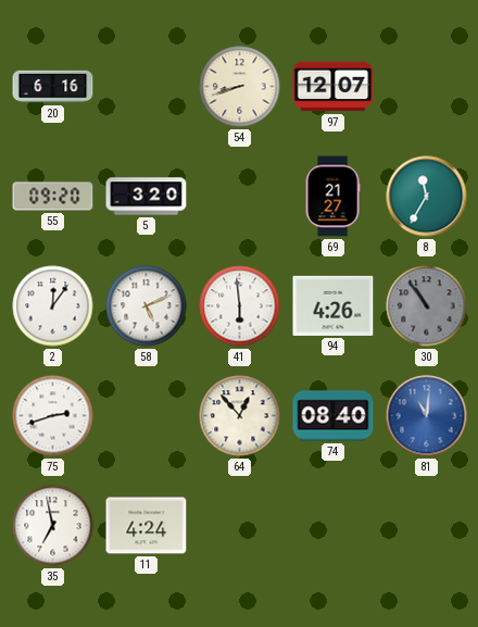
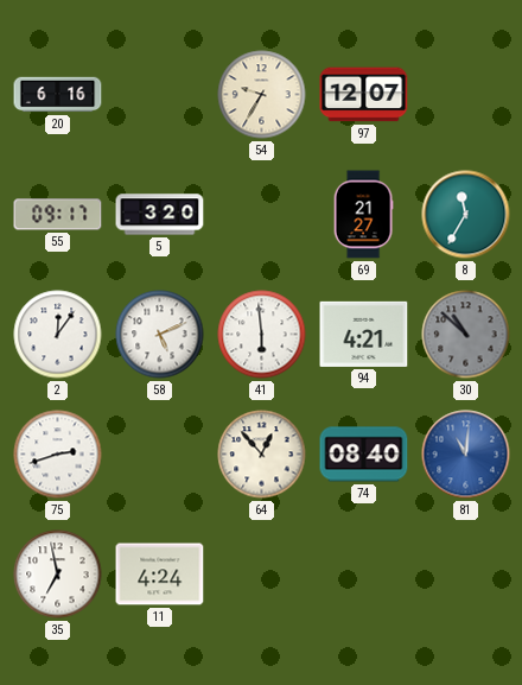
54: 8:42 -> 9:35
55: 09:20 -> 09:17
94: 4:26 -> 4:21
30: 10:54 -> 10:52
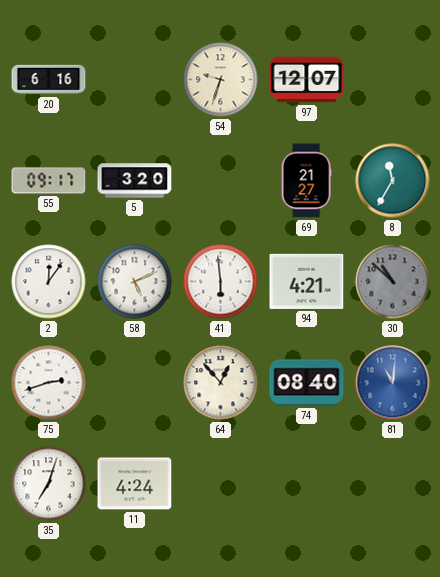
54: 9:35 -> 9:33
35: 6:58 -> 7:03
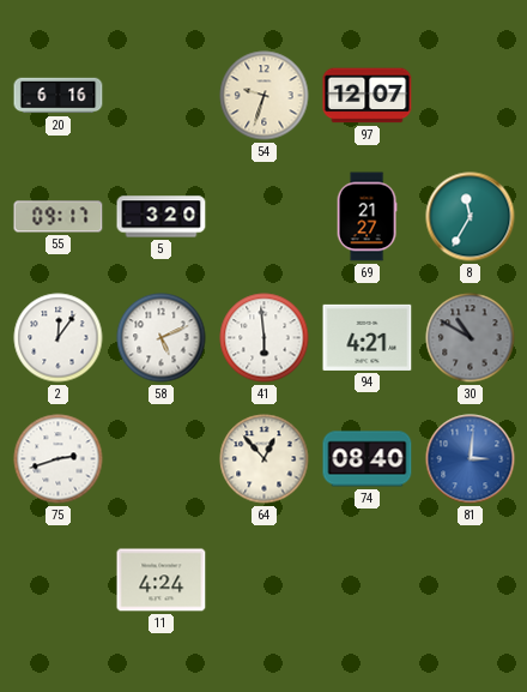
30: 10:52 -> 10:50
81: 11:01 -> 3:01
35: 7:03 -> none
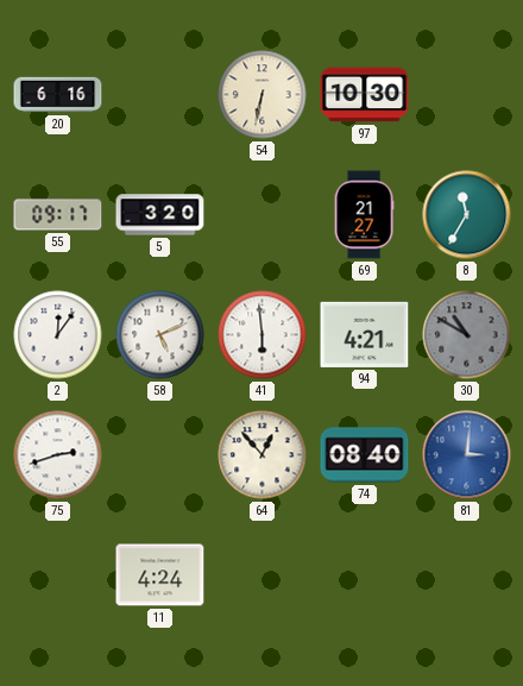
54: 9:33 -> 6:32
97: 12:07 -> 10:30
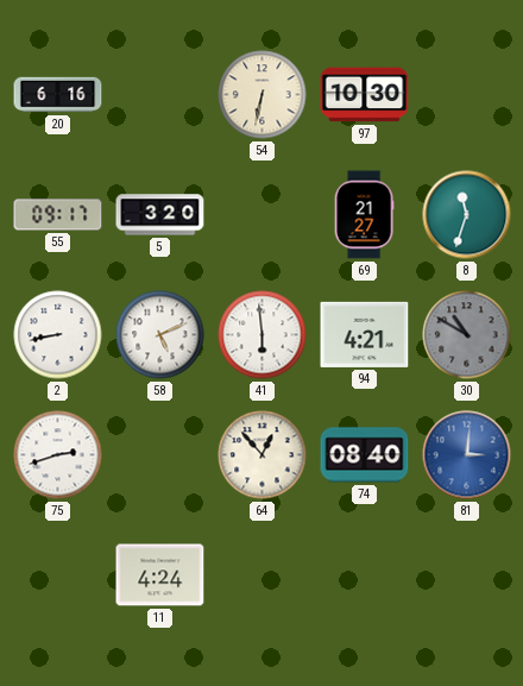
8: 11:35 -> 11:33
2: 12:06 -> 8:43
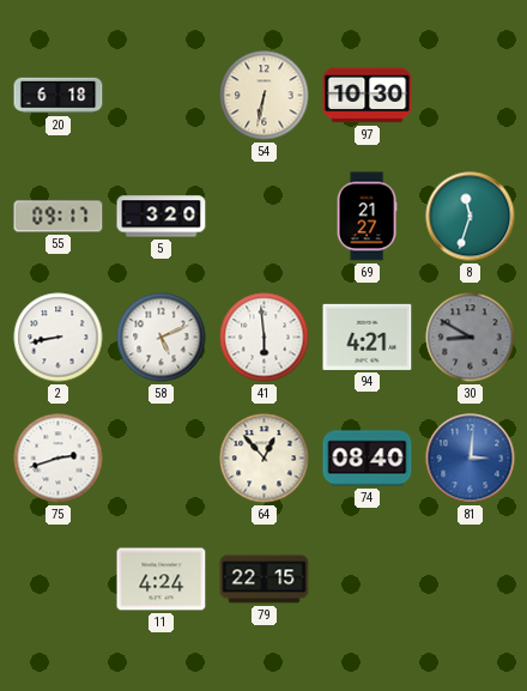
20: 6:16 -> 6:18
30: 10:50 -> 8:50
79: none -> 22:15
